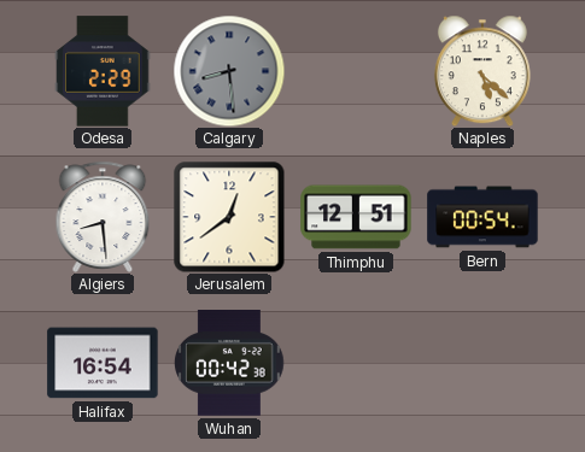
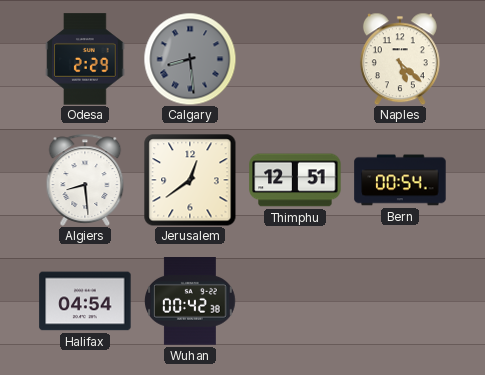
Halifax: 16:54 -> 04:54
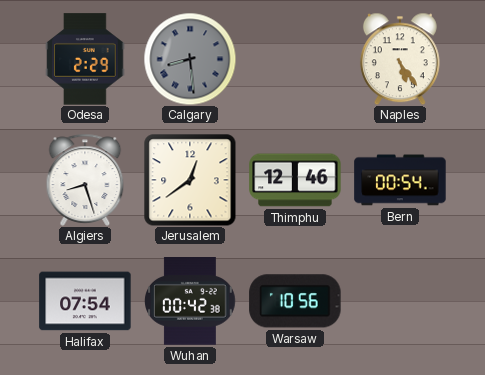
Naples: 5:22 -> 5:24
Algiers: 8:29 -> 8:27
Thimphu: 12:51 -> 12:46
Halifax: 04:54 -> 07:54
Warsaw: none -> 10:56
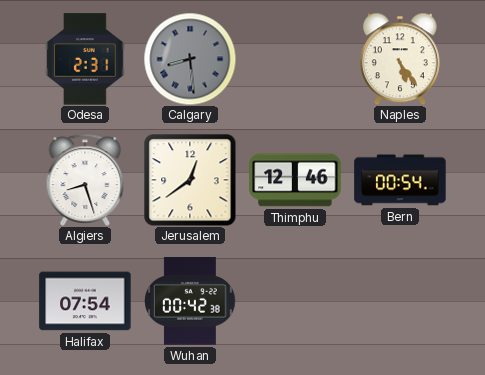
Odesa: 2:29 -> 2:31
Warsaw: 10:56 -> none
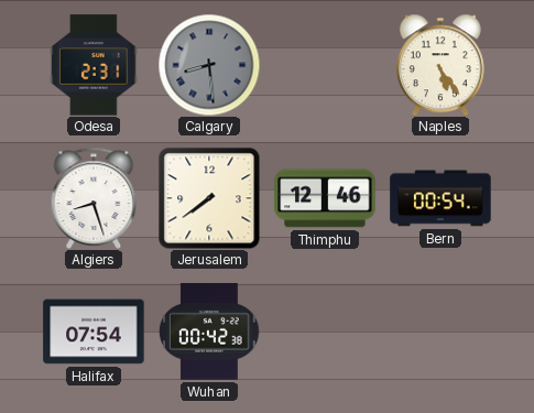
Jerusalem: 12:39 -> 7:39
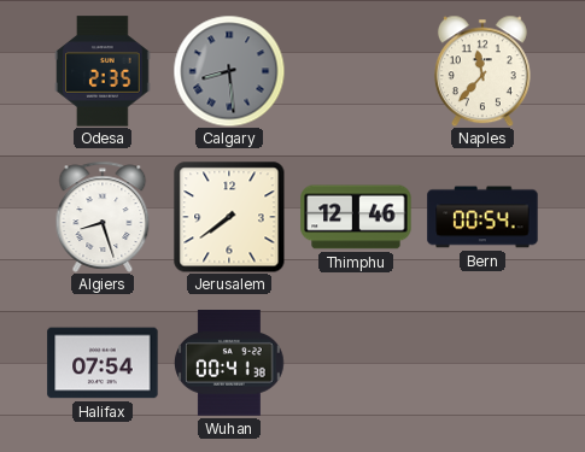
Odesa: 2:31 -> 2:35
Naples: 5:24 -> 11:37
Wuhan: 00:42 -> 00:41
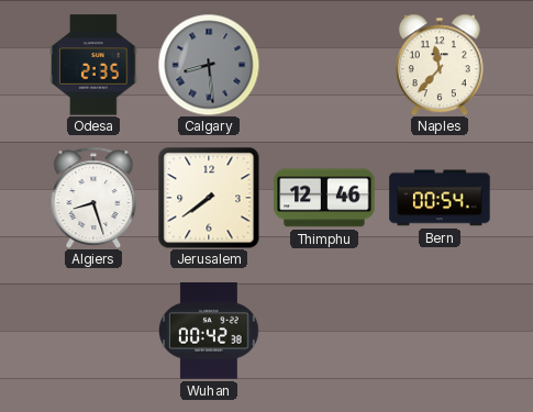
Halifax: 07:54 -> none
Wuhan: 00:41 -> 00:42
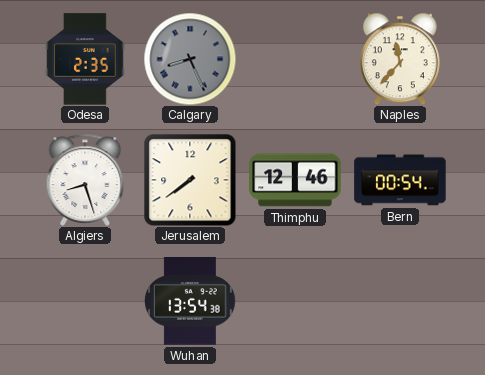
Calgary: 8:29 -> 8:26
Wuhan: 00:42 -> 13:54
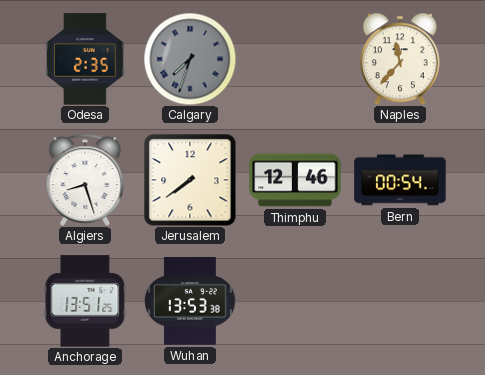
Calgary: 8:26 -> 7:33
Anchorage: none -> 13:51
Wuhan: 13:54 -> 13:53
